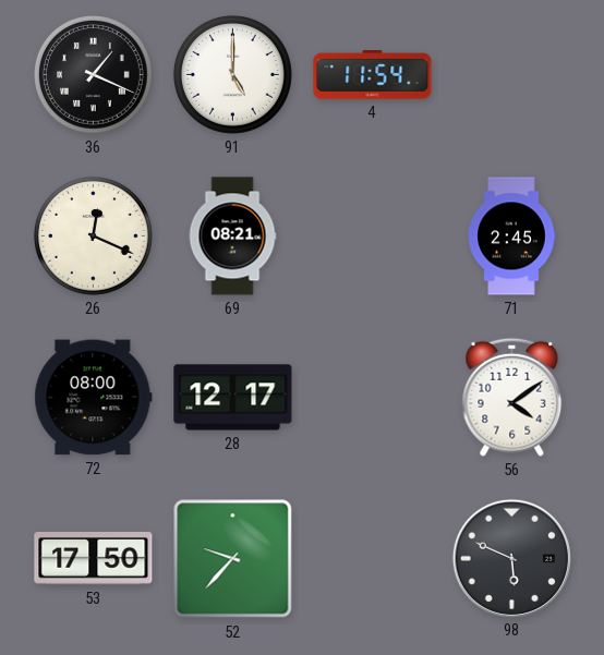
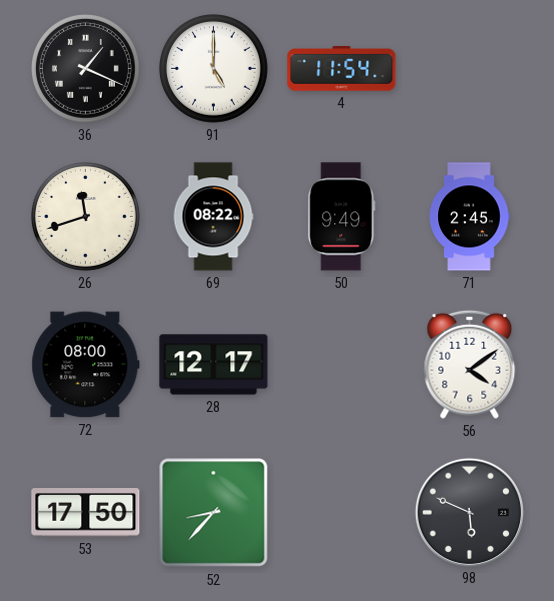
26: 12:19 -> 11:42
69: 08:21 -> 08:22
50: none -> 9:49
52: 9:37 -> 8:37
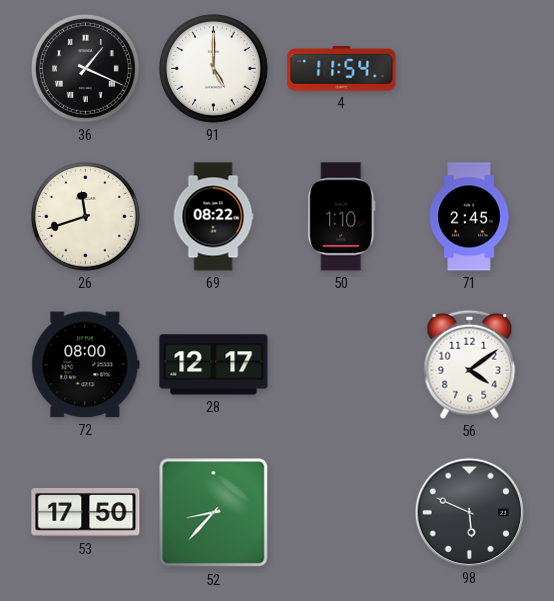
50: 9:49 -> 1:10
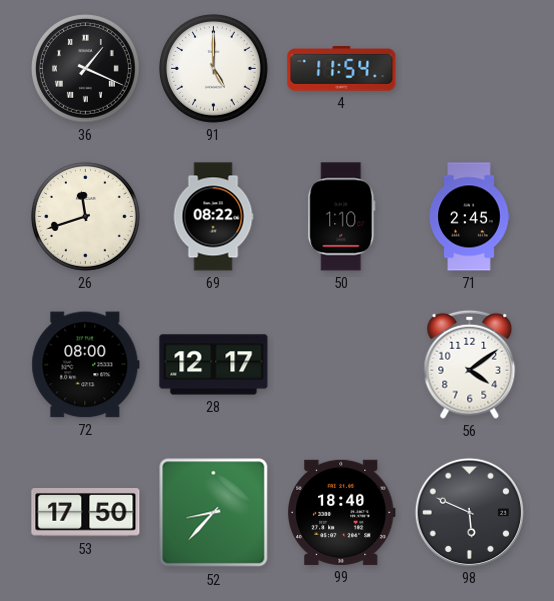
99: none -> 18:40
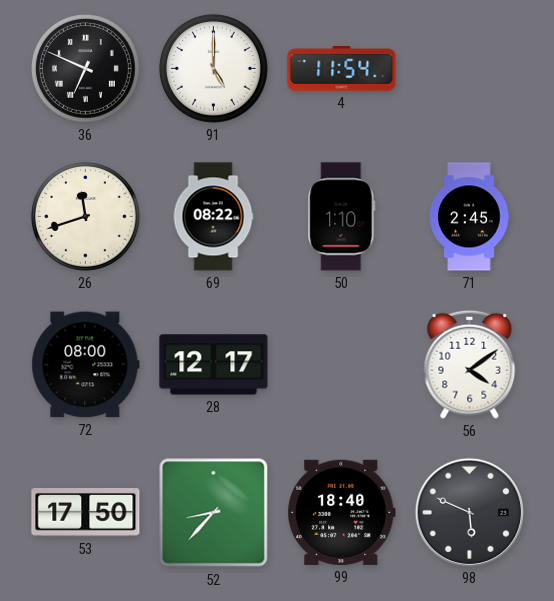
36: 1:19 -> 6:49
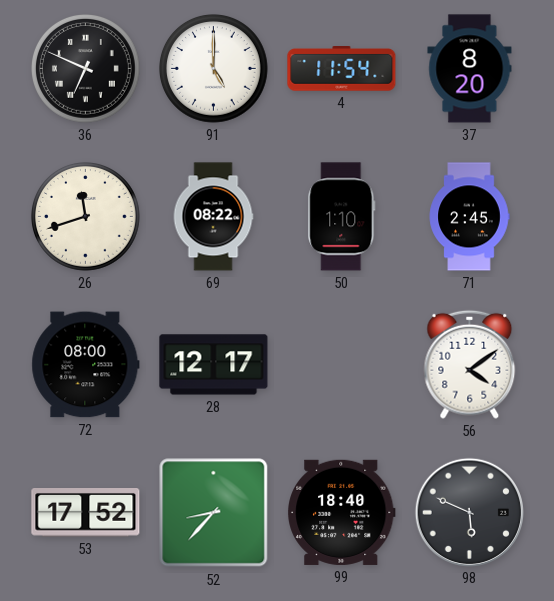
37: none -> 8:20
53: 17:50 -> 17:52
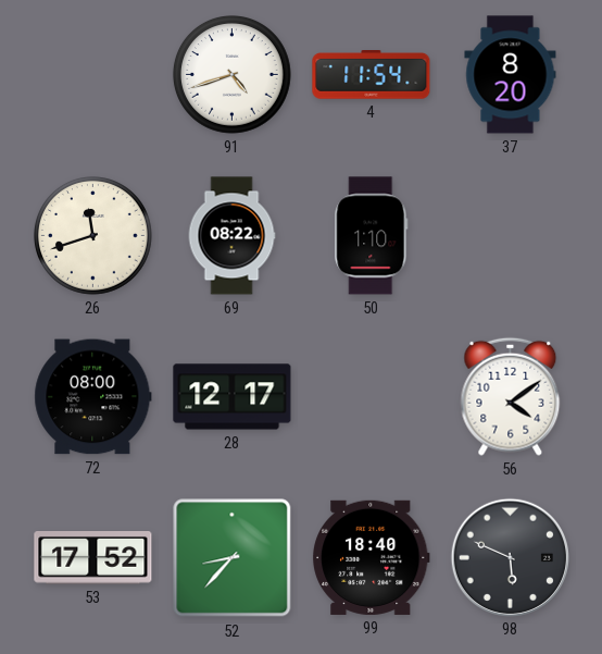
36: 6:49 -> none
91: 5:00 -> 4:42
71: 2:45 -> none
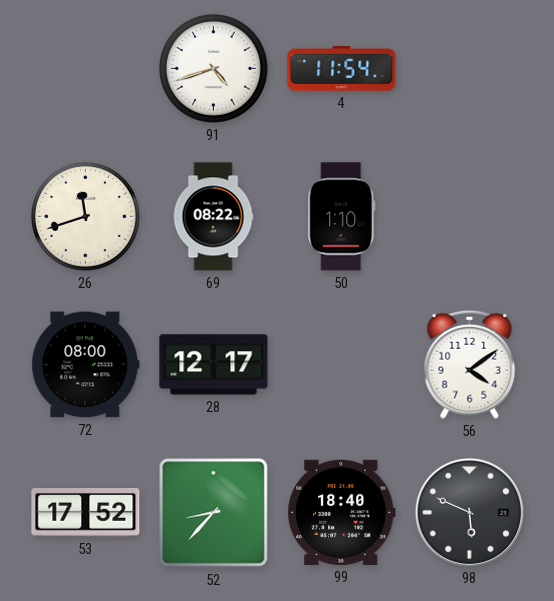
37: 8:20 -> none
